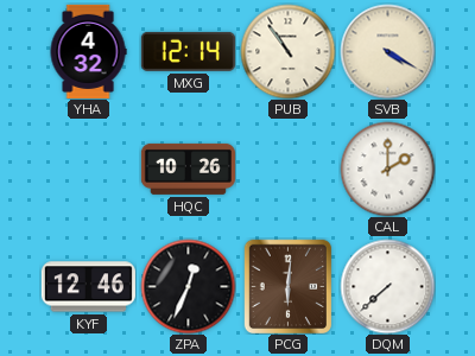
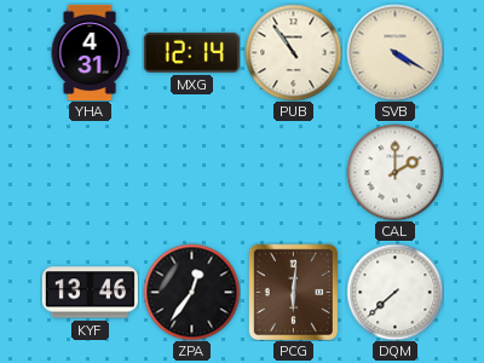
YHA: 4:32 -> 4:31
HQC: 10:26 -> none
KYF: 12:46 -> 13:46
ZPA: 12:34 -> 12:36
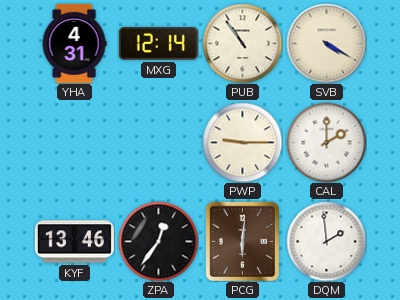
PWP: none -> 9:15
DQM: 7:38 -> 1:59
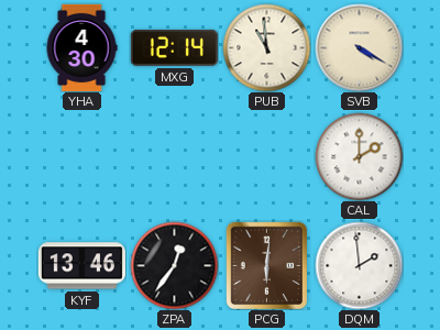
YHA: 4:31 -> 4:30
PUB: 10:54 -> 10:59
PWP: 9:15 -> none
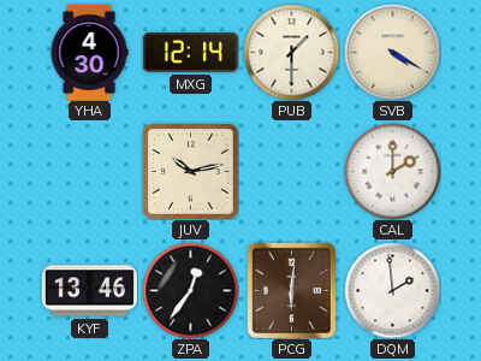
PUB: 10:59 -> 1:30
JUV: none -> 10:13
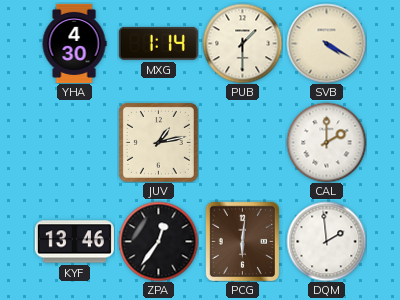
MXG: 12:14 -> 1:14
JUV: 10:13 -> 1:13
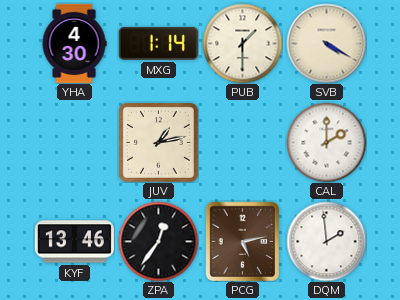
PCG: 6:01 -> 5:13
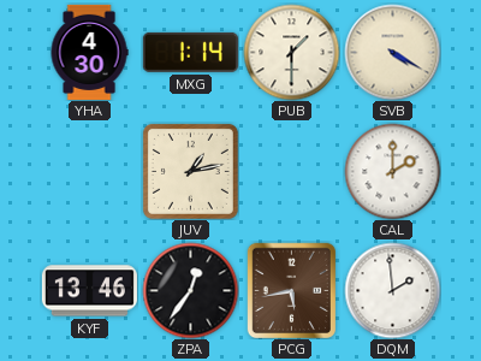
PCG: 5:13 -> 5:43
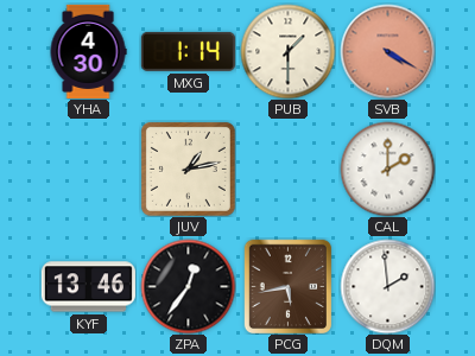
SVB dial: cream -> salmon
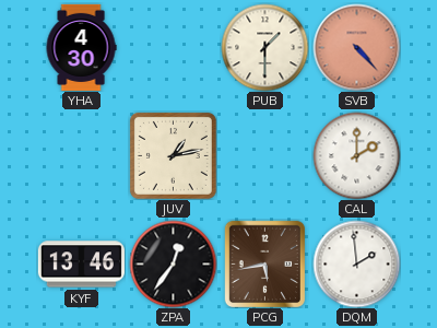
MXG: 1:14 -> none
SVB: 4:20 -> 4:23
